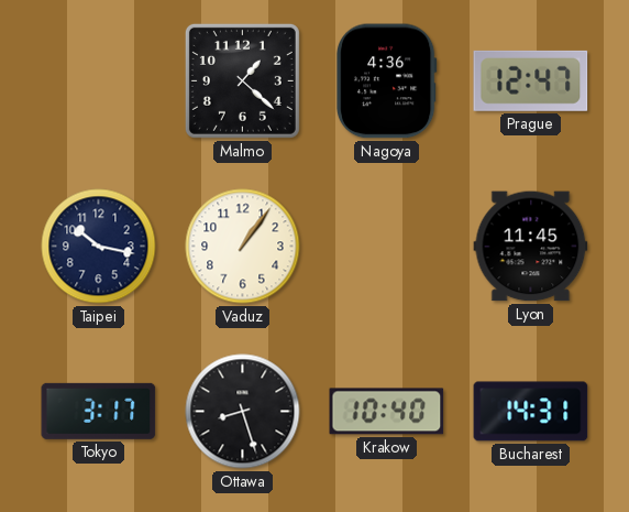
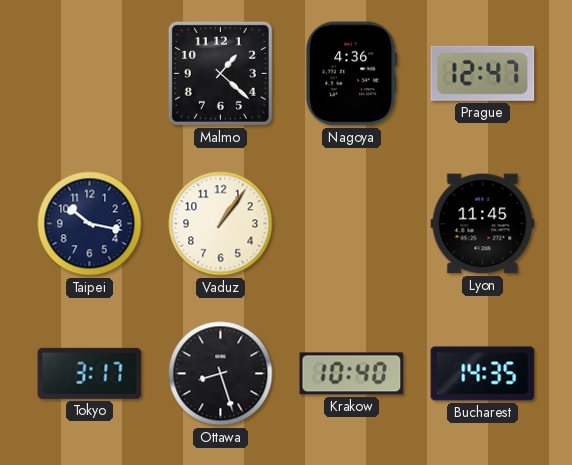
Bucharest: 14:31 -> 14:35
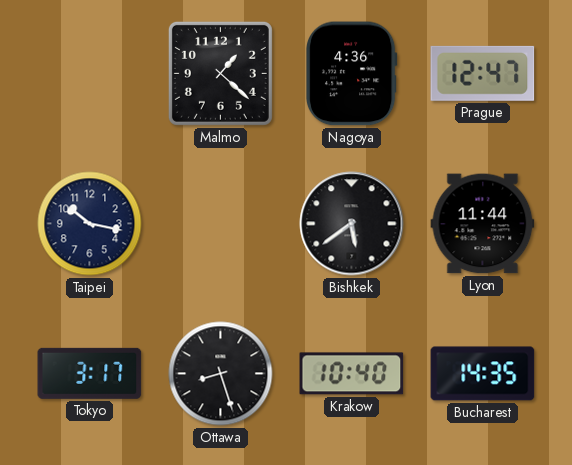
Vaduz: 1:06 -> none
Bishkek: none -> 5:39
Lyon: 11:45 -> 11:44
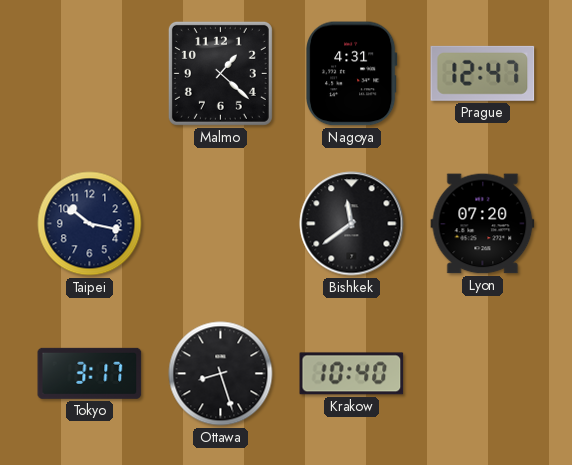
Nagoya: 4:36 -> 4:31
Bishkek: 5:39 -> 11:39
Lyon: 11:44 -> 07:20
Bucharest: 14:35 -> none
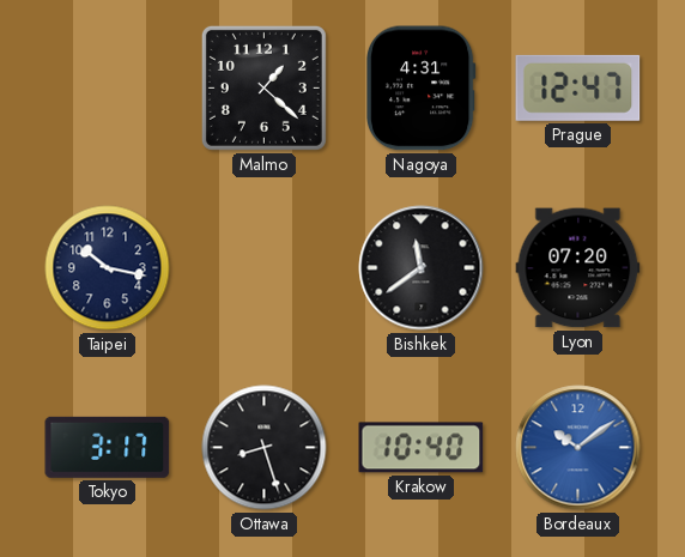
Bordeaux: none -> 10:09
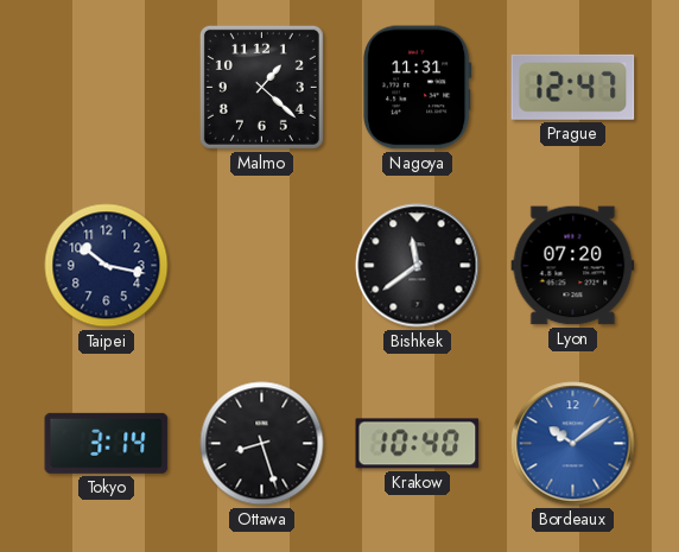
Nagoya: 4:31 -> 11:31
Tokyo: 3:17 -> 3:14
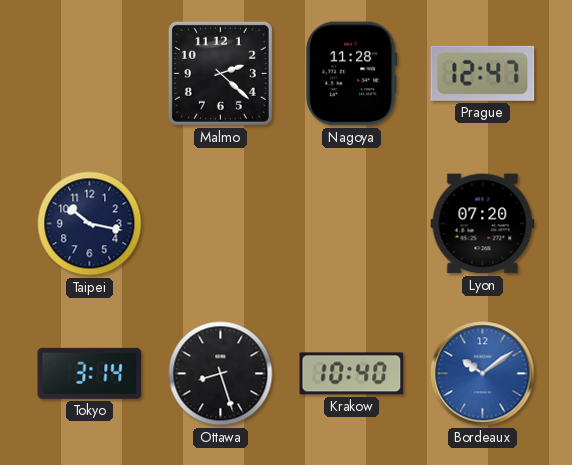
Malmo: 1:22 -> 2:22
Nagoya: 11:31 -> 11:28
Bishkek: 11:39 -> none
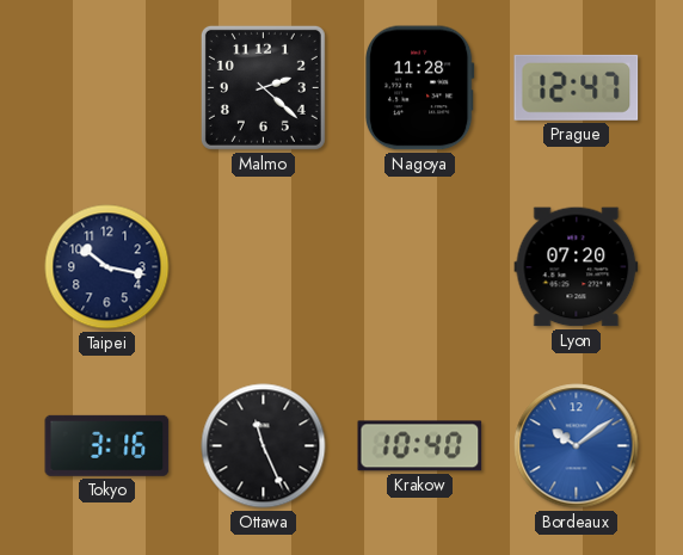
Tokyo: 3:14 -> 3:16
Ottawa: 8:27 -> 11:26
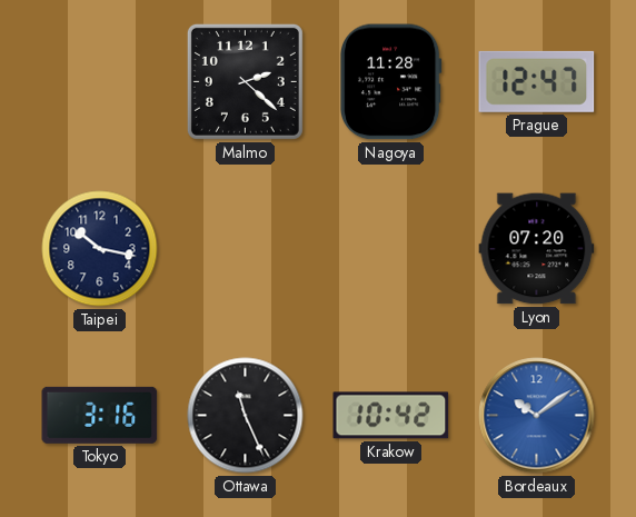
Krakow: 10:40 -> 10:42
